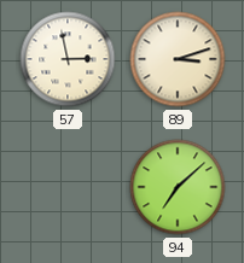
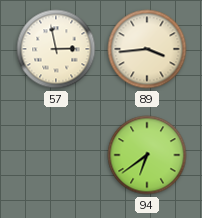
89: 3:12 -> 3:44
94: 7:08 -> 6:39
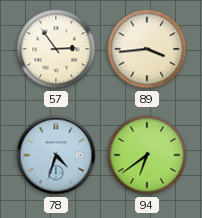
57: 2:58 -> 2:54
78: none -> 4:33
